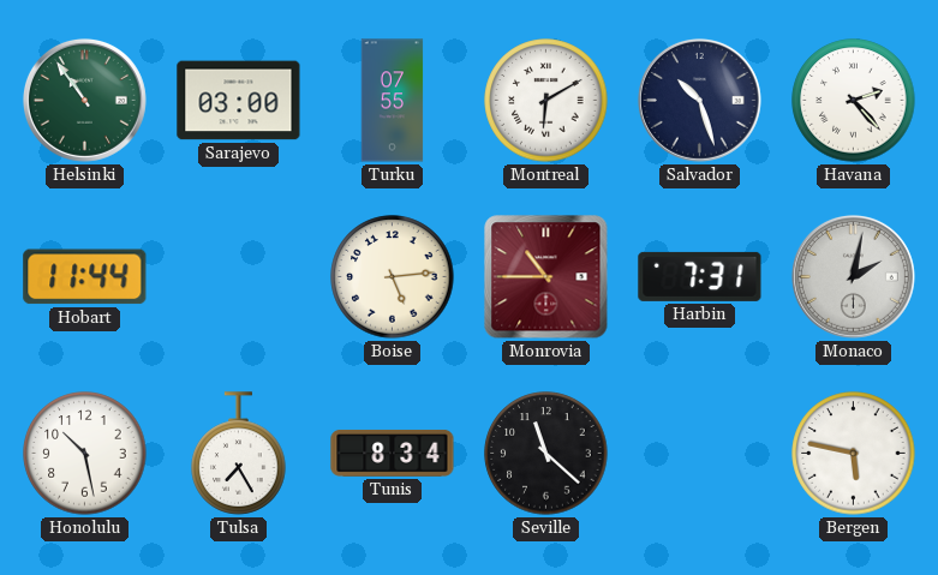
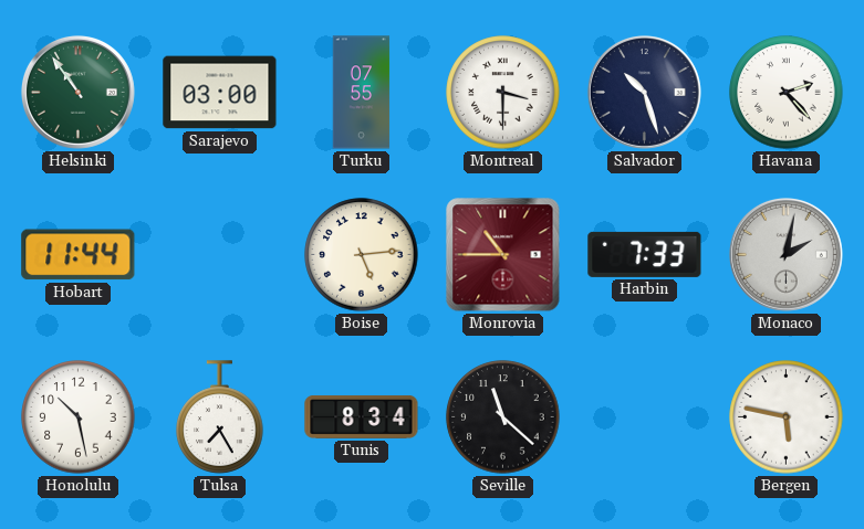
Montreal: 6:10 -> 3:30
Harbin: 7:31 -> 7:33
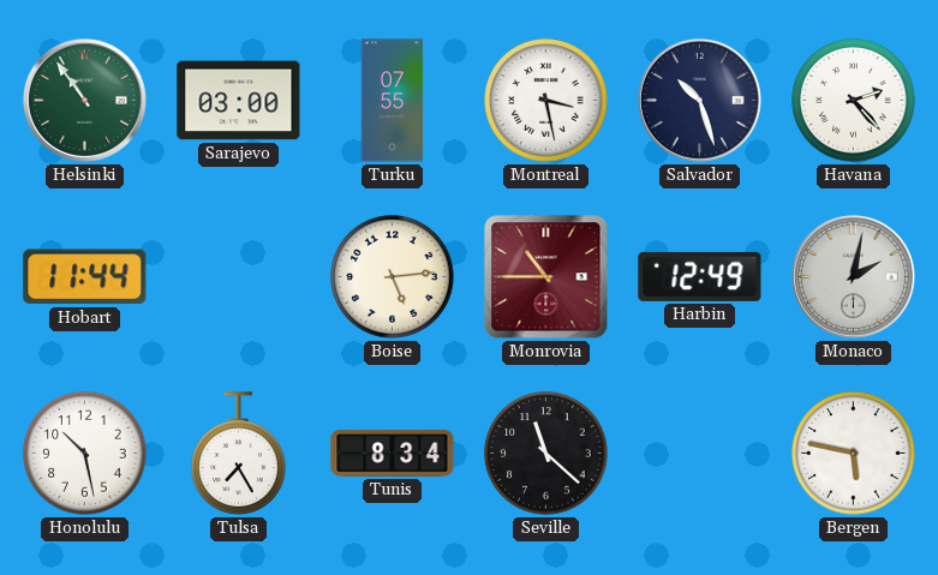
Montreal: 3:30 -> 3:28
Harbin: 7:33 -> 12:49
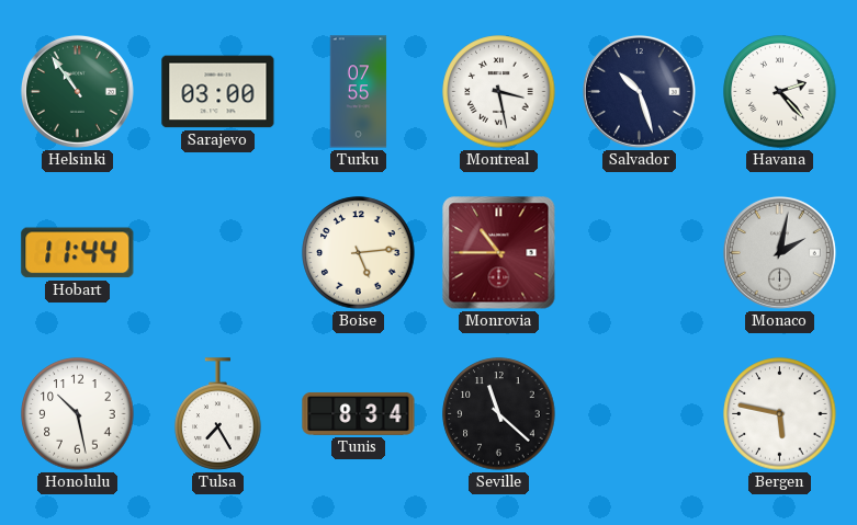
Harbin: 12:49 -> none
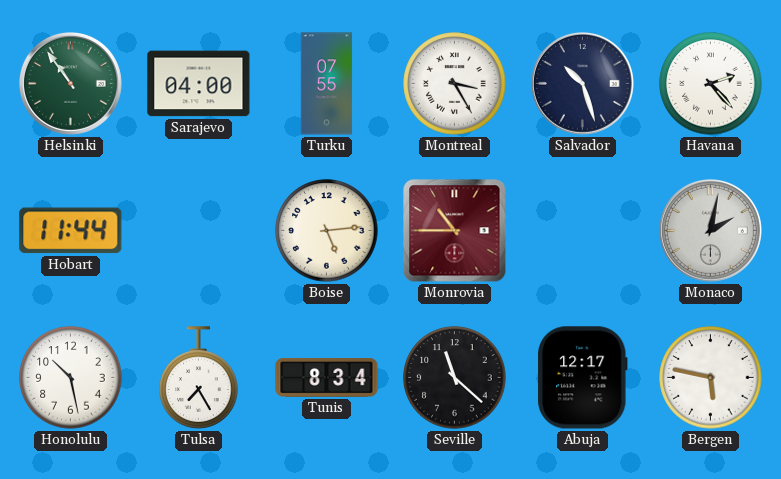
Sarajevo: 03:00 -> 04:00
Montreal: 3:28 -> 3:25
Abuja: none -> 12:17
